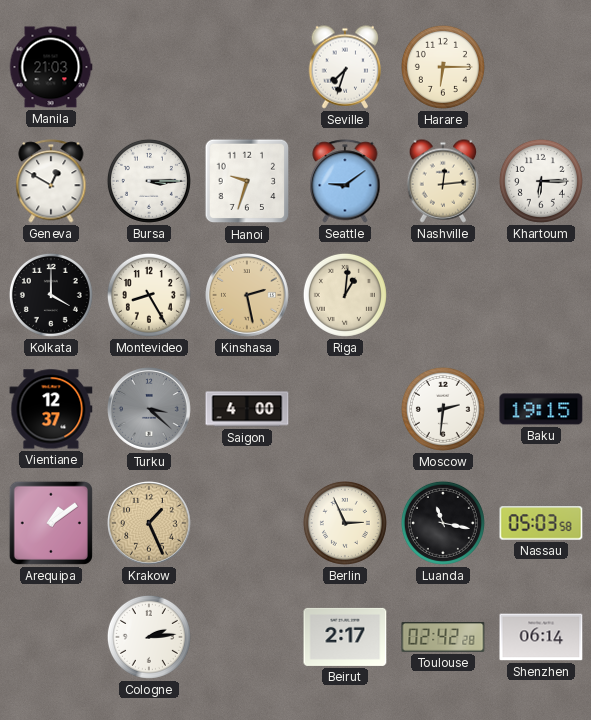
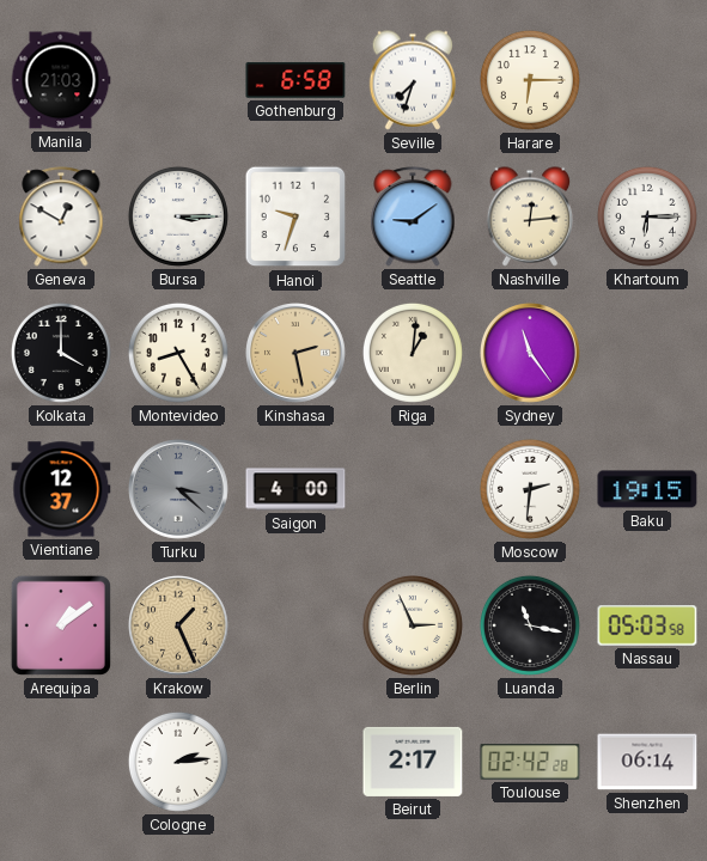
Gothenburg: none -> 6:58
Sydney: none -> 11:24
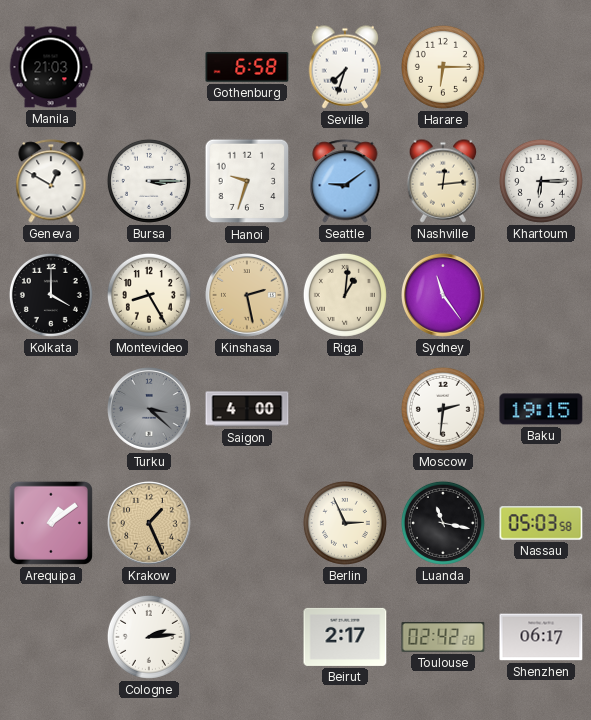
Vientiane: 12:37 -> none
Shenzhen: 06:14 -> 06:17
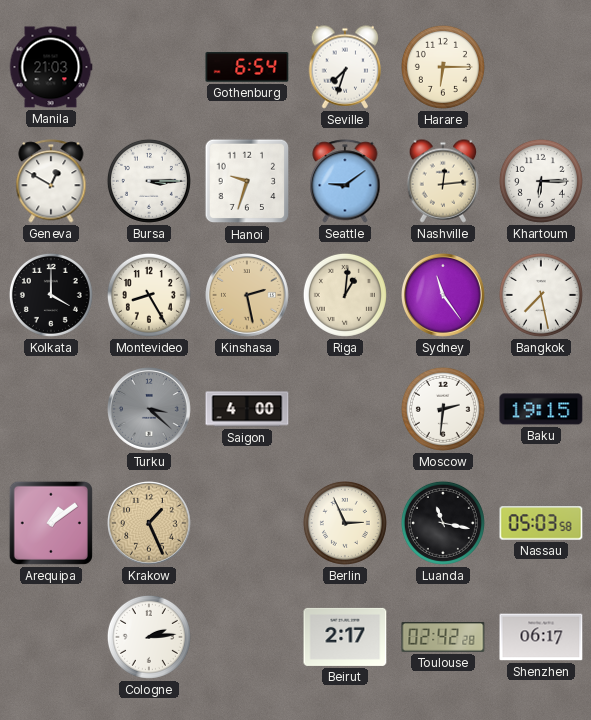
Gothenburg: 6:58 -> 6:54
Bangkok: none -> 7:28
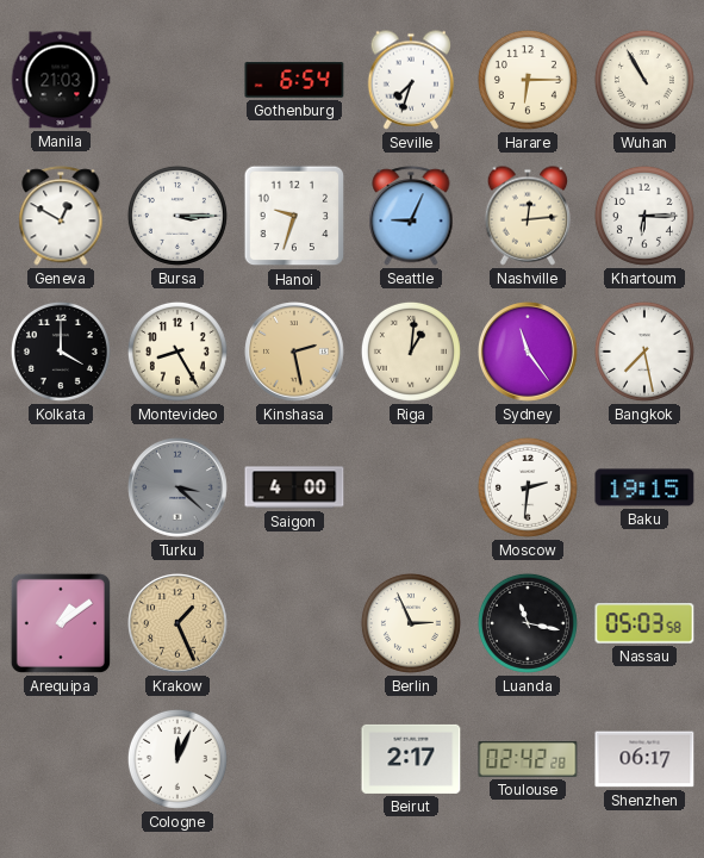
Wuhan: none -> 10:55
Seattle: 9:09 -> 9:04
Cologne: 2:14 -> 12:04
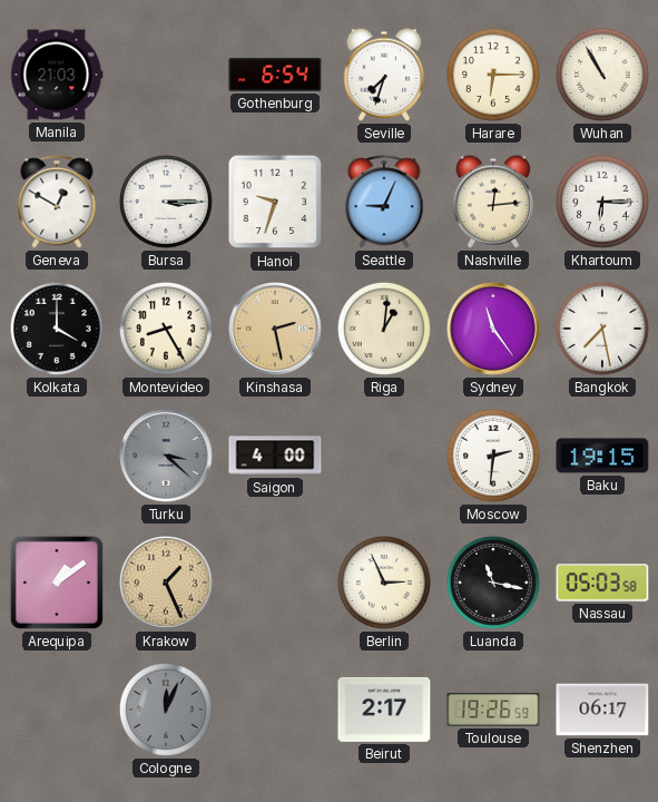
Cologne dial: white -> grey
Toulouse: 02:42 -> 19:26
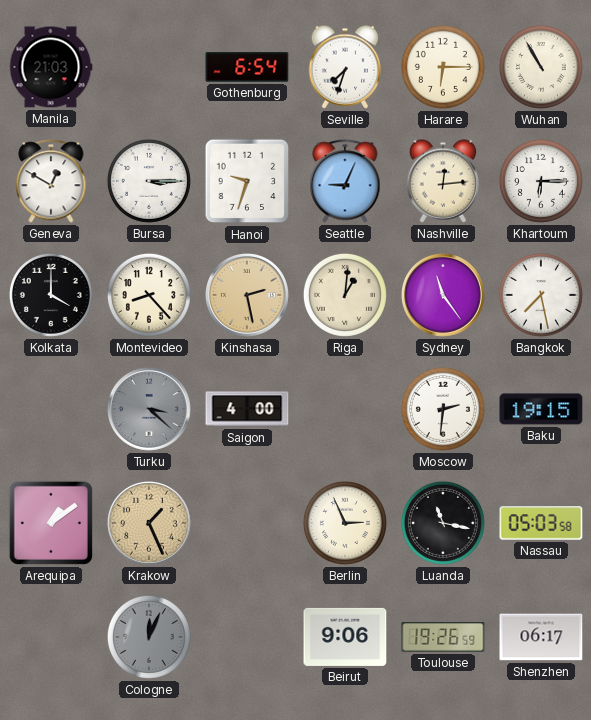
Montevideo: 8:25 -> 8:23
Beirut: 2:17 -> 9:06
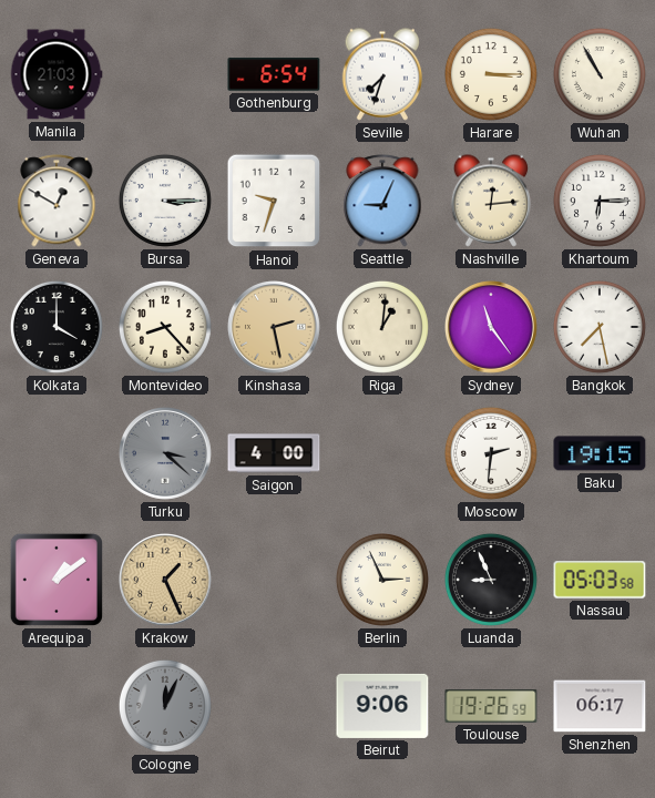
Harare: 6:15 -> 3:15
Luanda: 11:17 -> 8:56
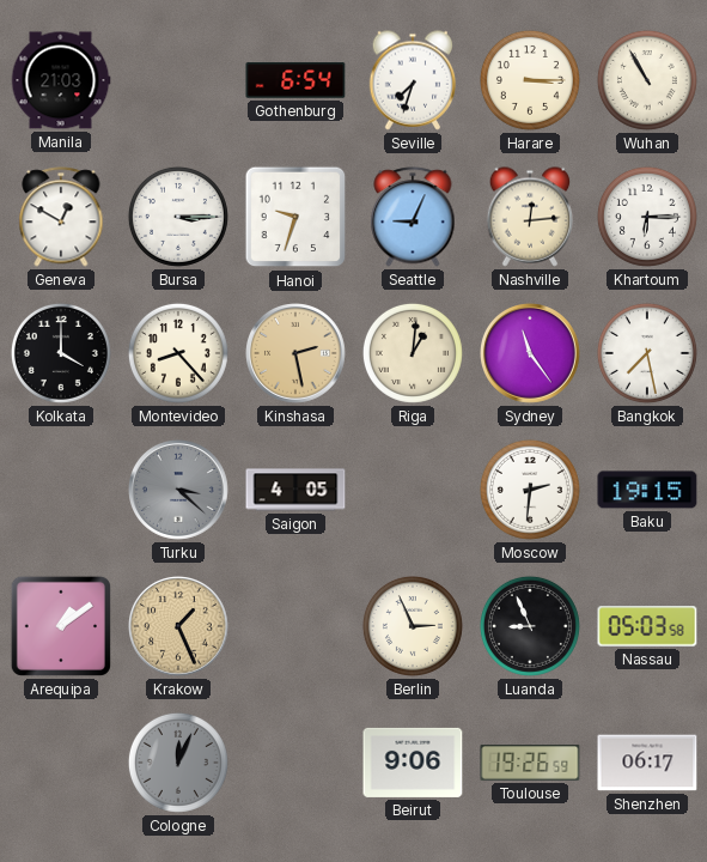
Saigon: 4:00 -> 4:05
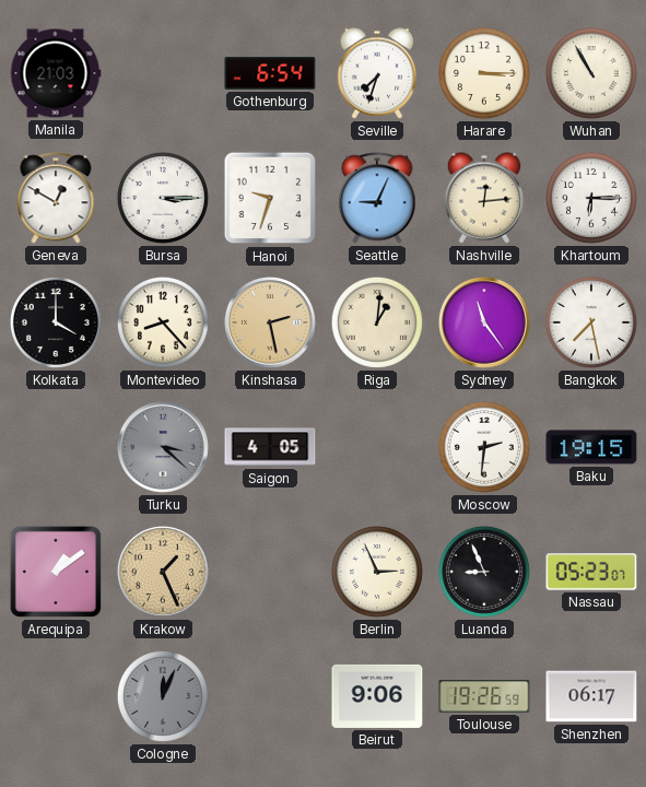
Nassau: 05:03 -> 05:23
